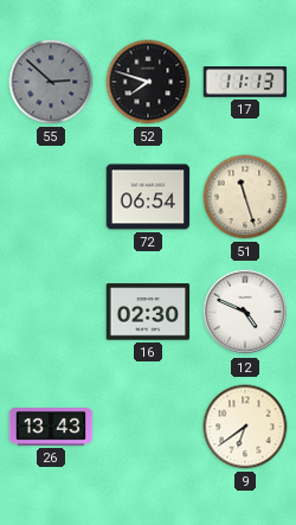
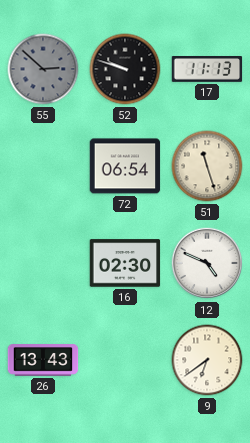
52: 7:48 -> 9:48
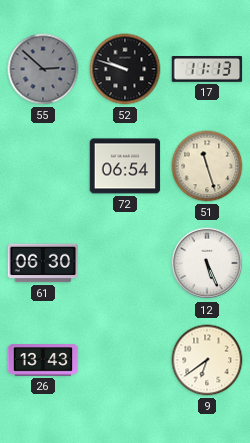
61: none -> 06:30
16: 02:30 -> none
12: 4:49 -> 5:26
